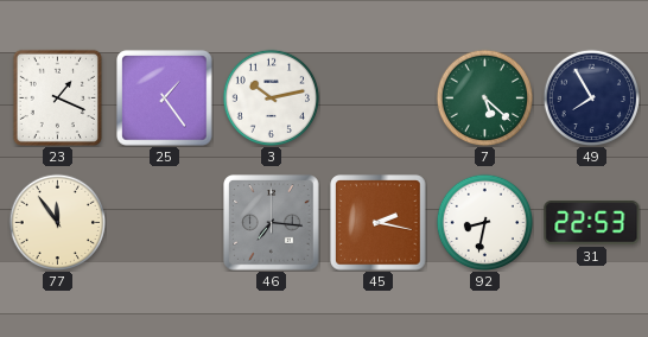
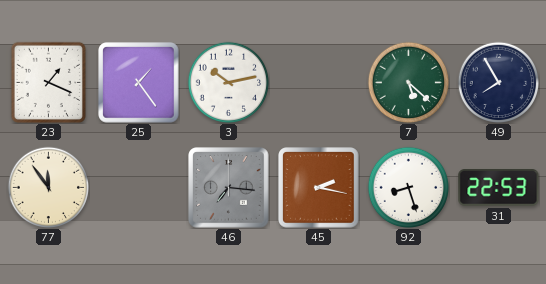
92: 8:32 -> 8:27
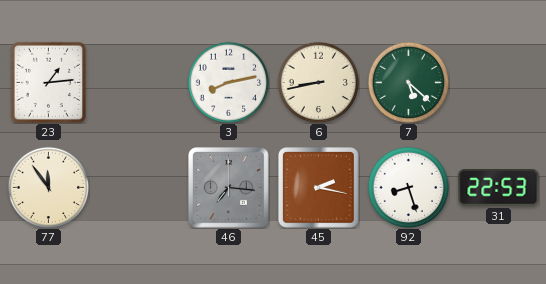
23: 1:19 -> 1:14
25: 1:24 -> none
3: 10:13 -> 8:13
6: none -> 8:43
49: 7:55 -> none
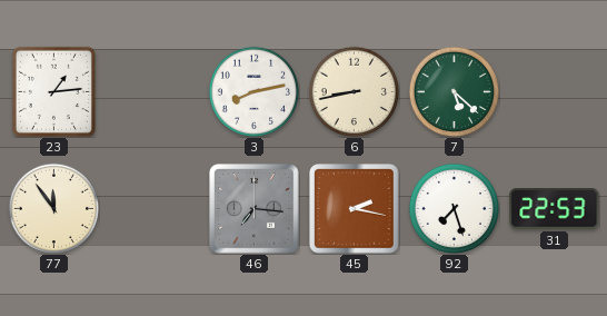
92: 8:27 -> 7:27
